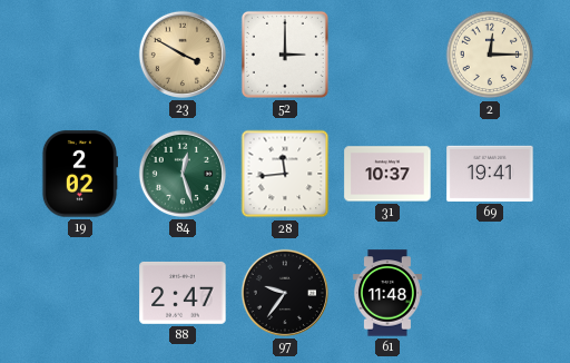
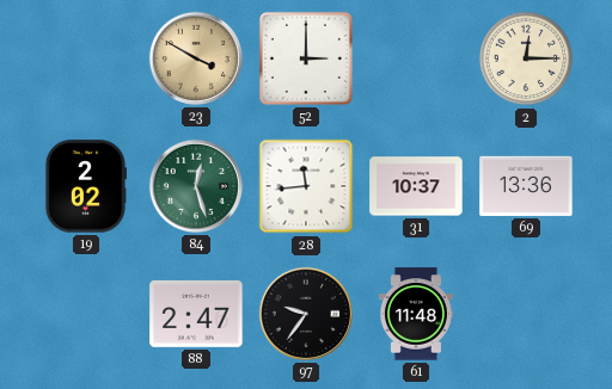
69: 19:41 -> 13:36
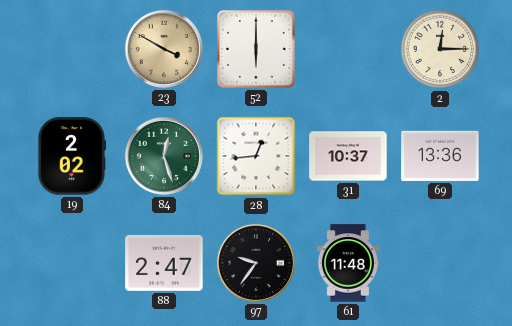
52: 3:00 -> 6:00
28: 11:44 -> 12:44
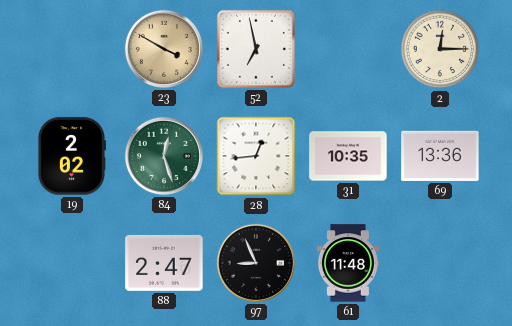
52: 6:00 -> 6:58
31: 10:37 -> 10:35
97: 9:36 -> 8:56
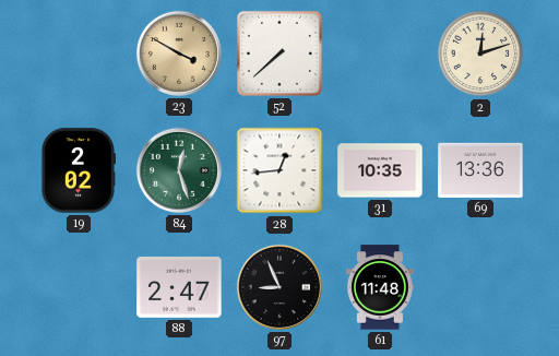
52: 6:58 -> 7:38
2: 12:15 -> 12:12
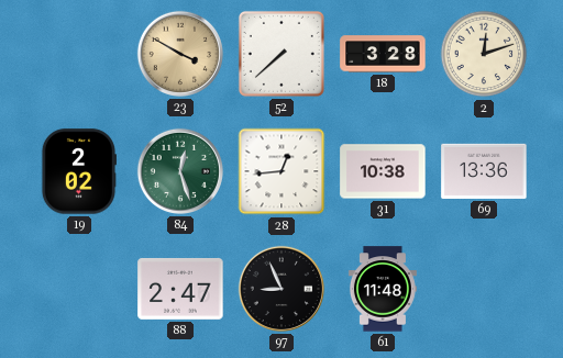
18: none -> 3:28
31: 10:35 -> 10:38
